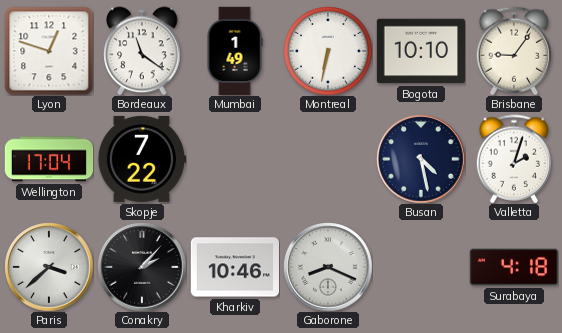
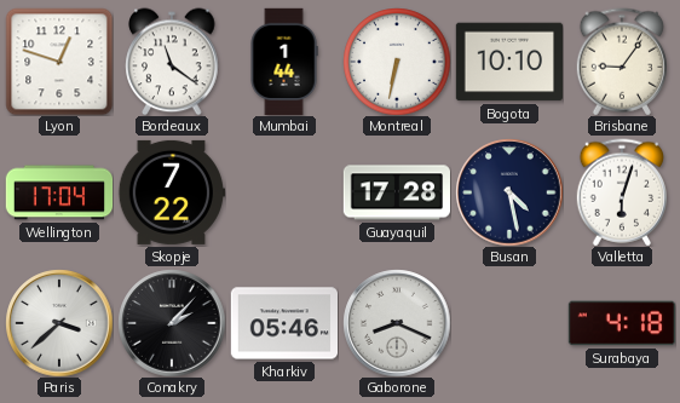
Mumbai: 1:49 -> 1:44
Guayaquil: none -> 17:28
Valletta: 2:03 -> 6:03
Kharkiv: 10:46 -> 05:46
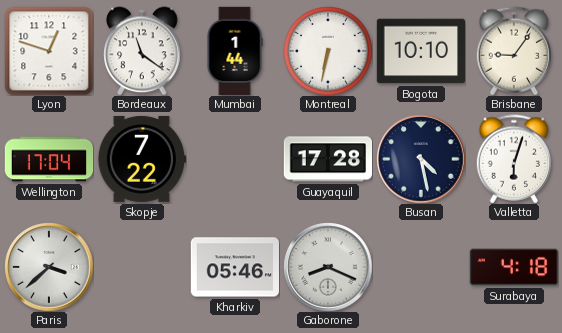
Conakry: 2:07 -> none
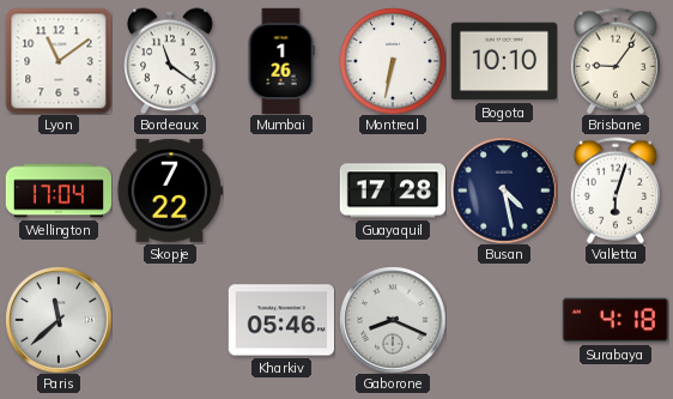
Lyon: 12:48 -> 11:09
Mumbai: 1:44 -> 1:26
Paris: 3:38 -> 11:38
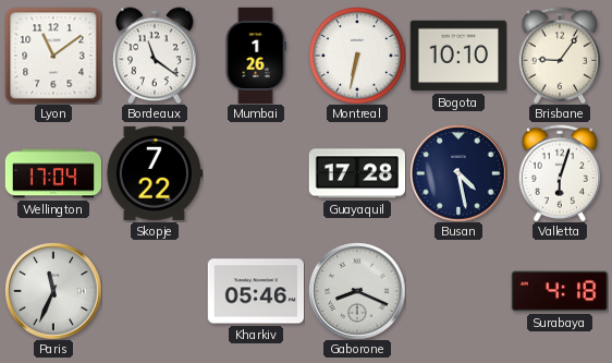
Paris: 11:38 -> 11:34
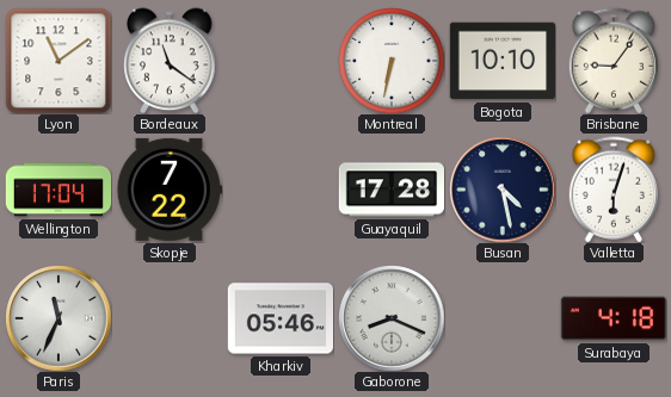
Mumbai: 1:26 -> none
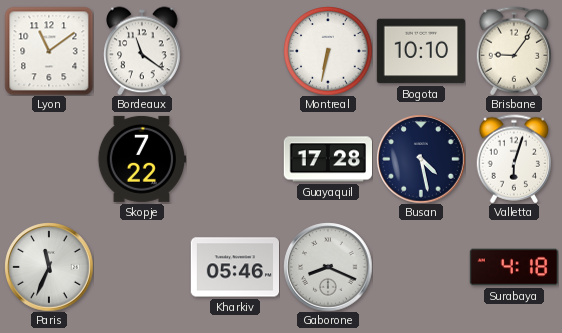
Wellington: 17:04 -> none
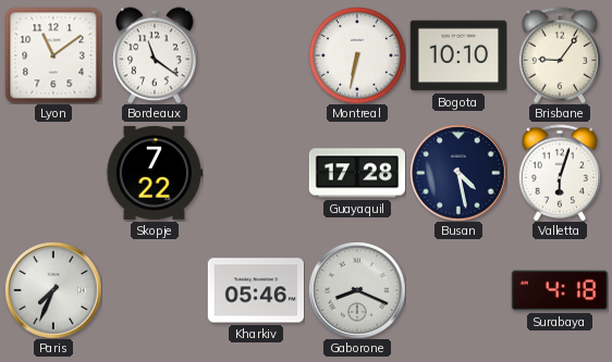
Paris: 11:34 -> 7:34
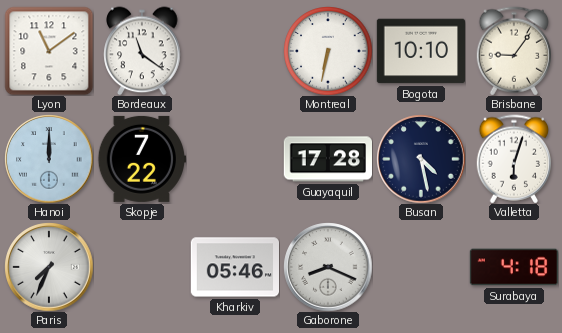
Hanoi: none -> 12:00
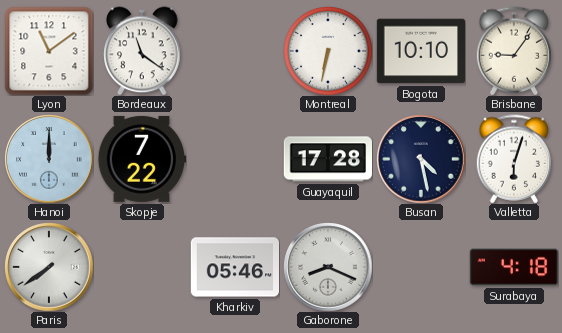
Paris: 7:34 -> 7:39
